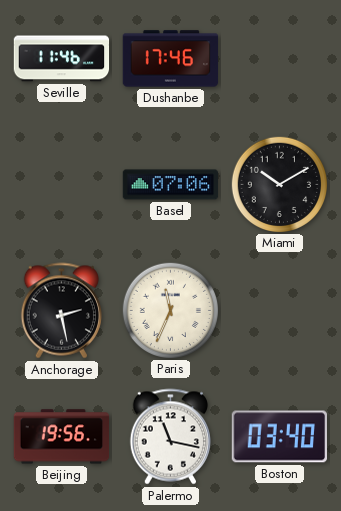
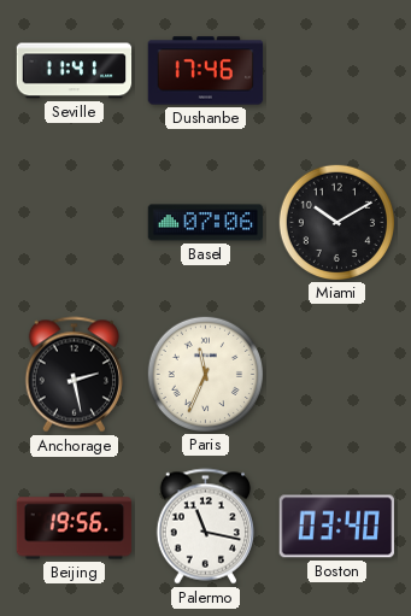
Seville: 11:46 -> 11:41
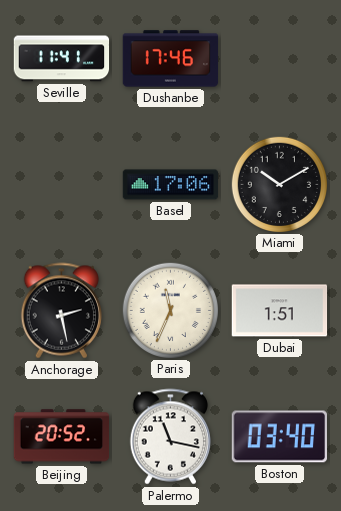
Basel: 07:06 -> 17:06
Dubai: none -> 1:51
Beijing: 19:56 -> 20:52
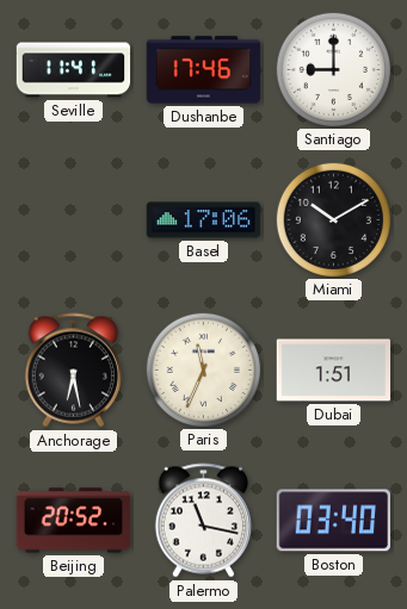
Santiago: none -> 9:00
Anchorage: 2:28 -> 6:28
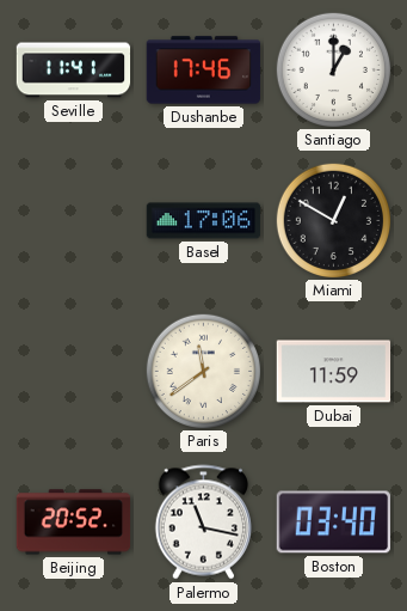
Santiago: 9:00 -> 1:00
Miami: 10:10 -> 12:50
Anchorage: 6:28 -> none
Paris: 11:34 -> 11:39
Dubai: 1:51 -> 11:59
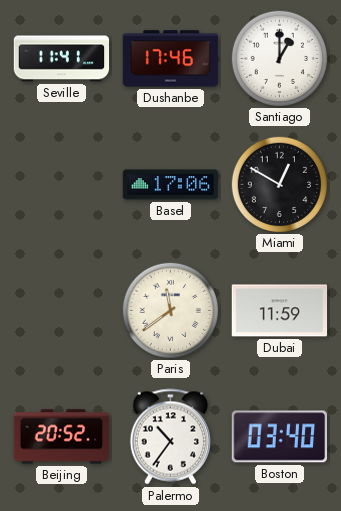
Palermo: 11:17 -> 10:36
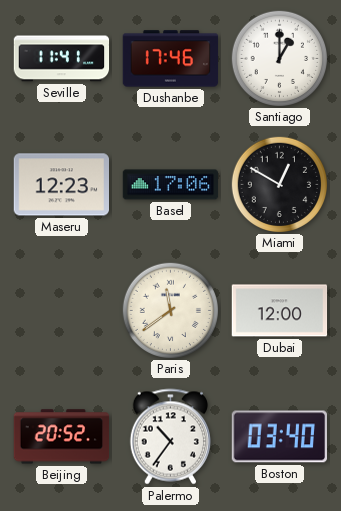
Maseru: none -> 12:23
Dubai: 11:59 -> 12:00
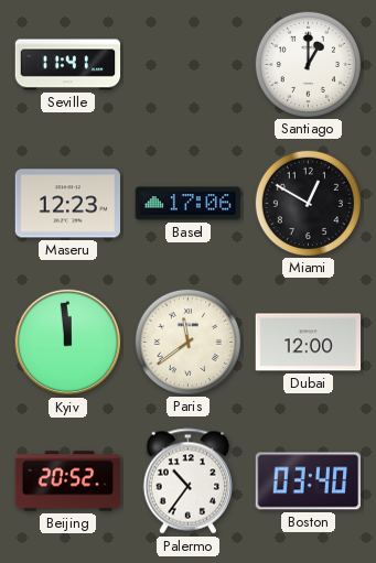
Dushanbe: 17:46 -> none
Kyiv: none -> 11:59
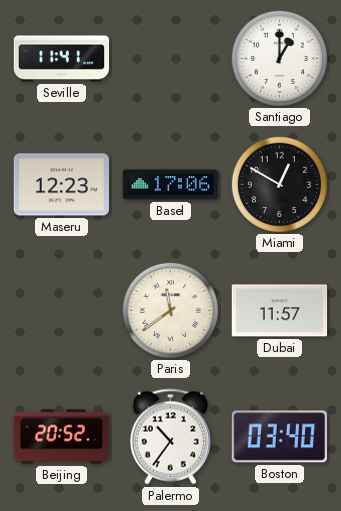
Kyiv: 11:59 -> none
Dubai: 12:00 -> 11:57
